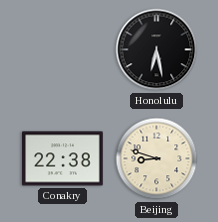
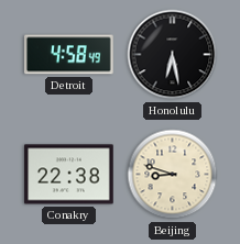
Detroit: none -> 4:58
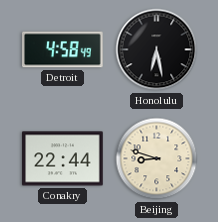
Conakry: 22:38 -> 22:44
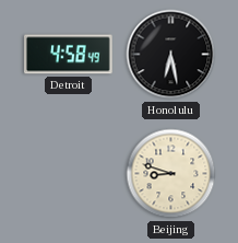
Conakry: 22:44 -> none
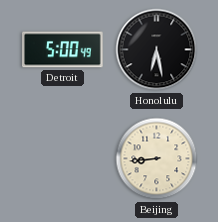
Detroit: 4:58 -> 5:00
Beijing: 8:48 -> 8:44
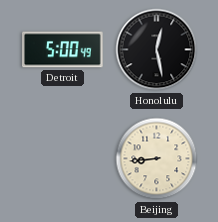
Honolulu: 6:28 -> 12:28
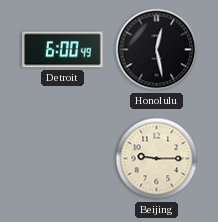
Detroit: 5:00 -> 6:00
Beijing: 8:44 -> 9:15
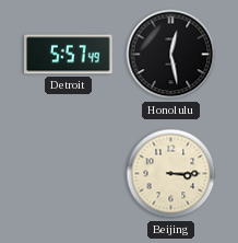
Detroit: 6:00 -> 5:57
Beijing: 9:15 -> 3:15
